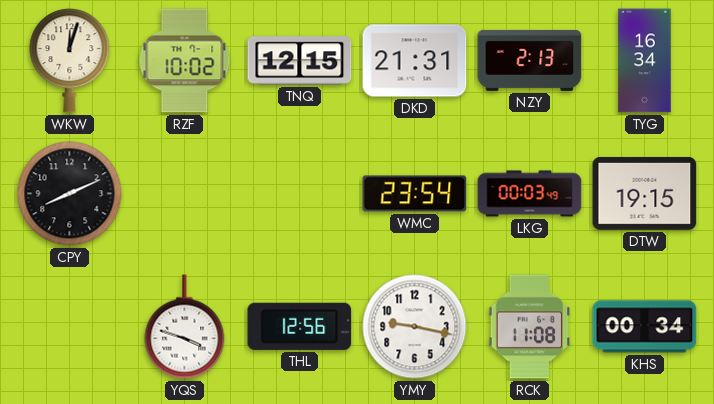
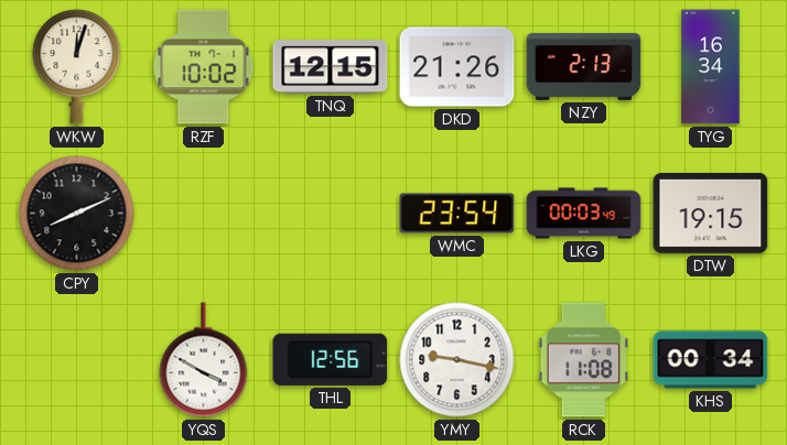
DKD: 21:31 -> 21:26
YQS: 3:48 -> 3:50
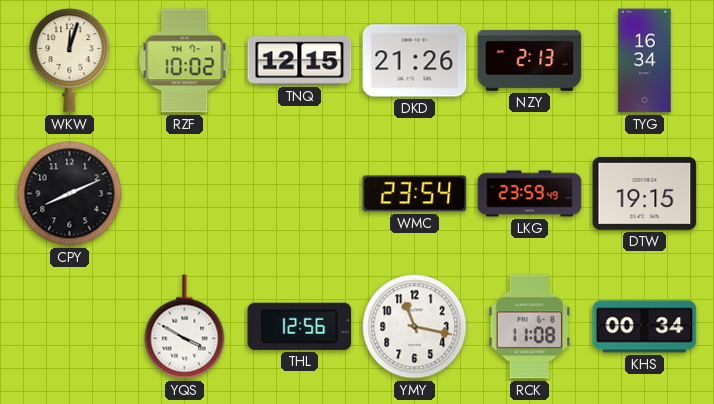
LKG: 00:03 -> 23:59
YMY: 9:17 -> 11:17
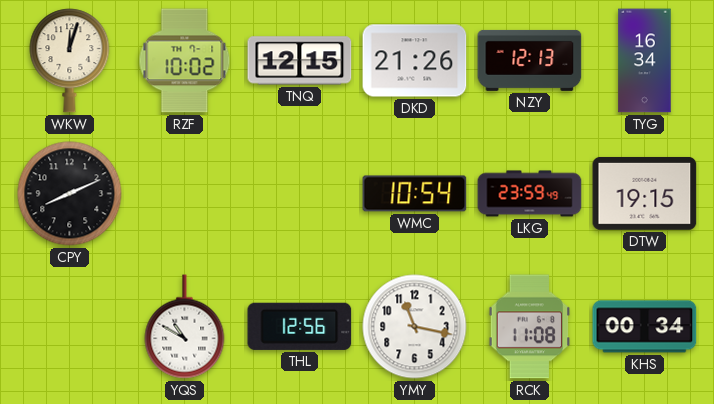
NZY: 2:13 -> 12:13
WMC: 23:54 -> 10:54
YQS: 3:50 -> 10:50
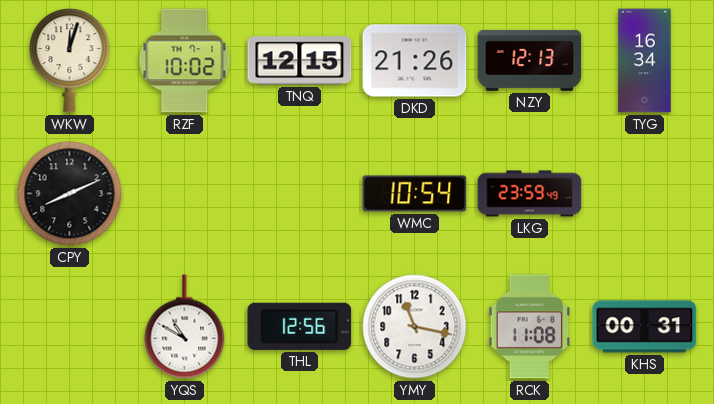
DTW: 19:15 -> none
KHS: 00:34 -> 00:31
